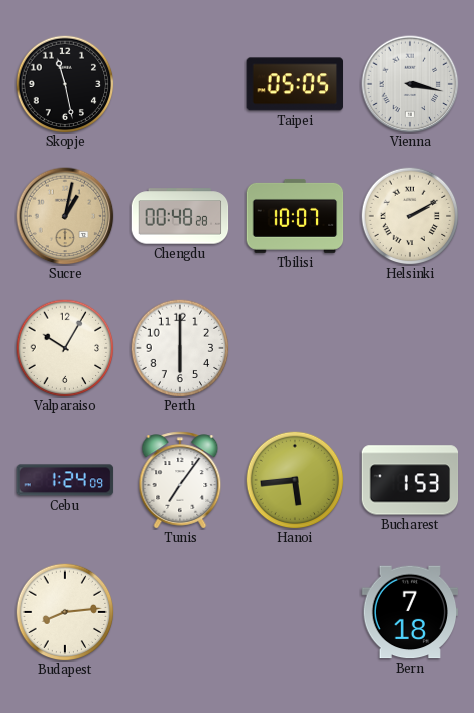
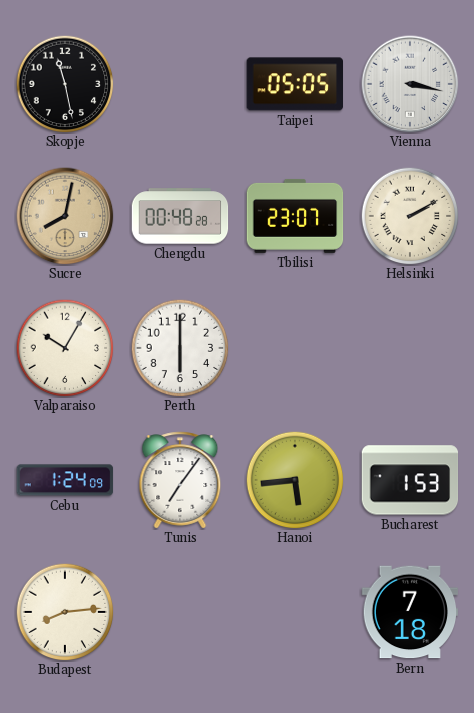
Sucre: 1:02 -> 8:02
Tbilisi: 10:07 -> 23:07
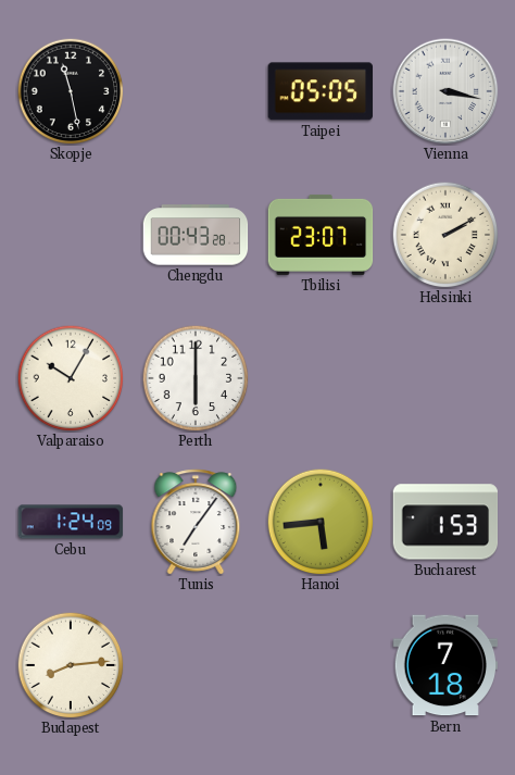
Sucre: 8:02 -> none
Chengdu: 00:48 -> 00:43
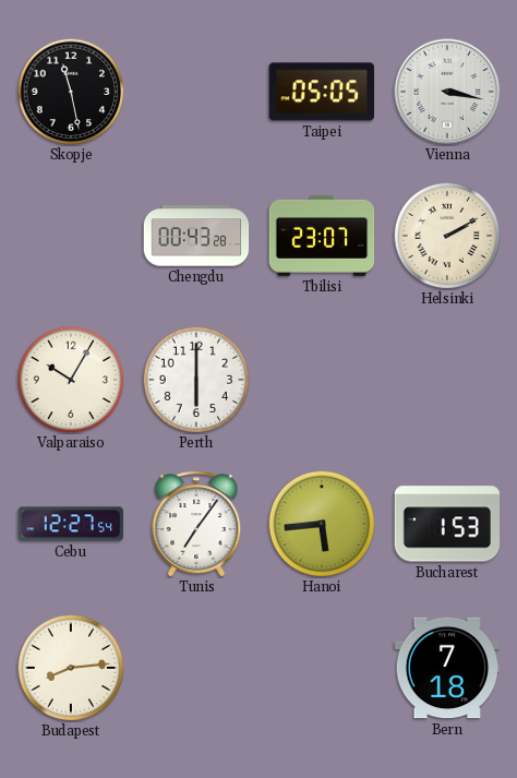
Cebu: 1:24 -> 12:27
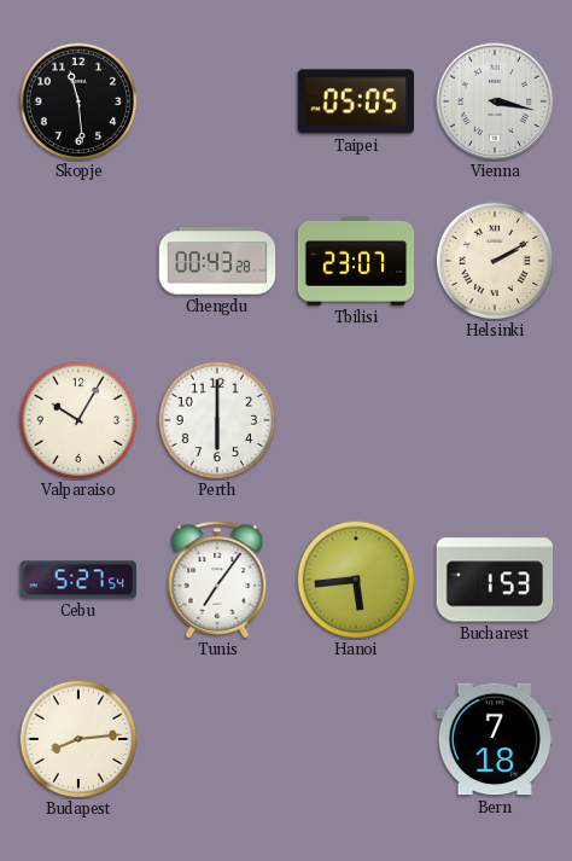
Skopje: 11:28 -> 11:29
Cebu: 12:27 -> 5:27
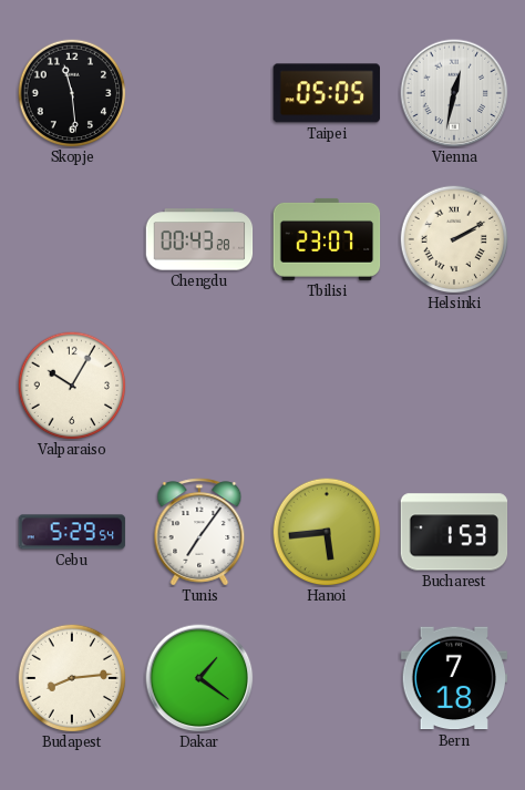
Vienna: 3:17 -> 12:32
Perth: 6:00 -> none
Cebu: 5:27 -> 5:29
Dakar: none -> 1:21
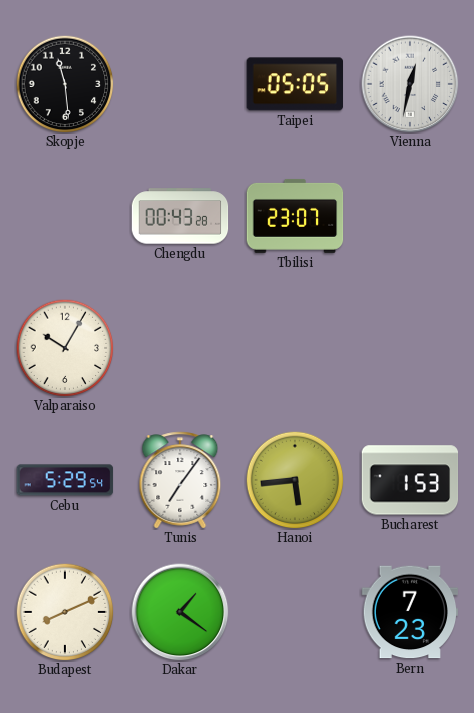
Helsinki: 2:10 -> none
Budapest: 8:14 -> 8:11
Bern: 7:18 -> 7:23
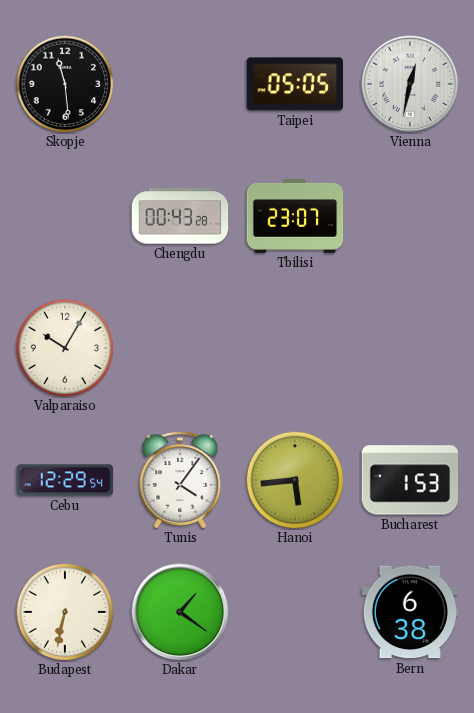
Cebu: 5:29 -> 12:29
Tunis: 7:06 -> 4:06
Budapest: 8:11 -> 6:32
Bern: 7:23 -> 6:38
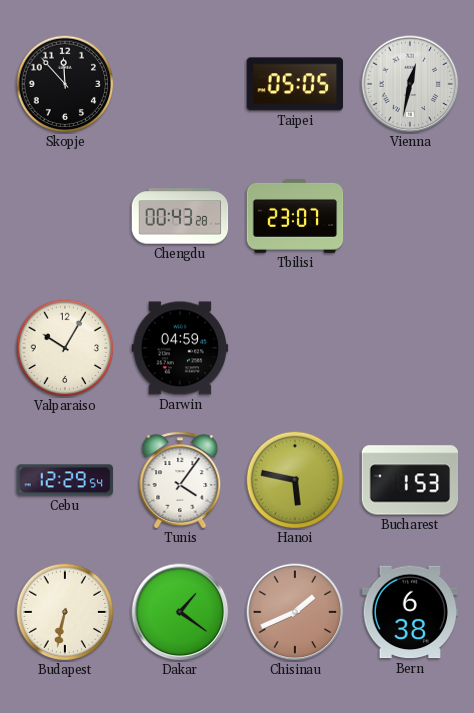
Skopje: 11:29 -> 11:53
Darwin: none -> 04:59
Hanoi: 5:44 -> 5:47
Chisinau: none -> 1:41
